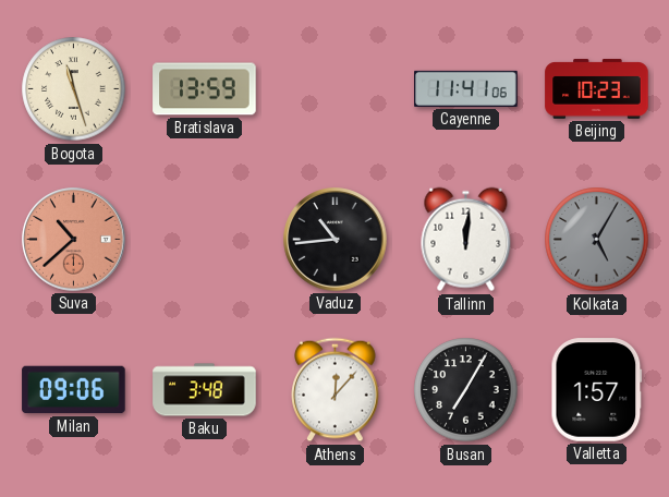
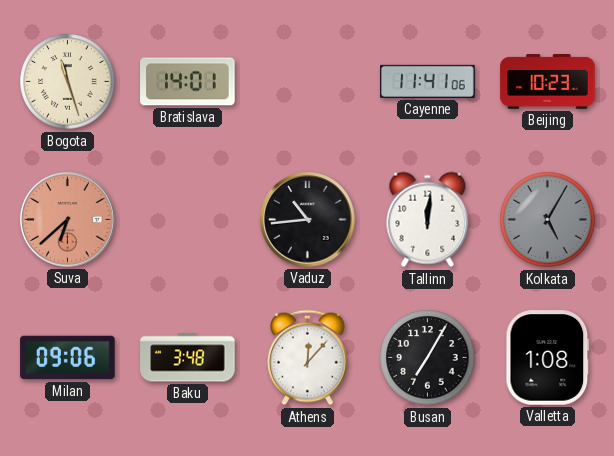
Bratislava: 13:59 -> 14:01
Suva: 10:38 -> 6:38
Valletta: 1:57 -> 1:08
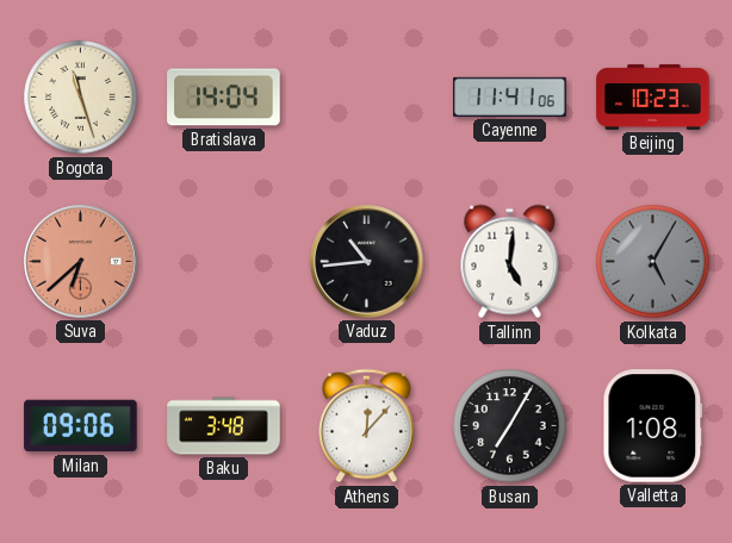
Bratislava: 14:01 -> 14:04
Tallinn: 12:01 -> 5:01
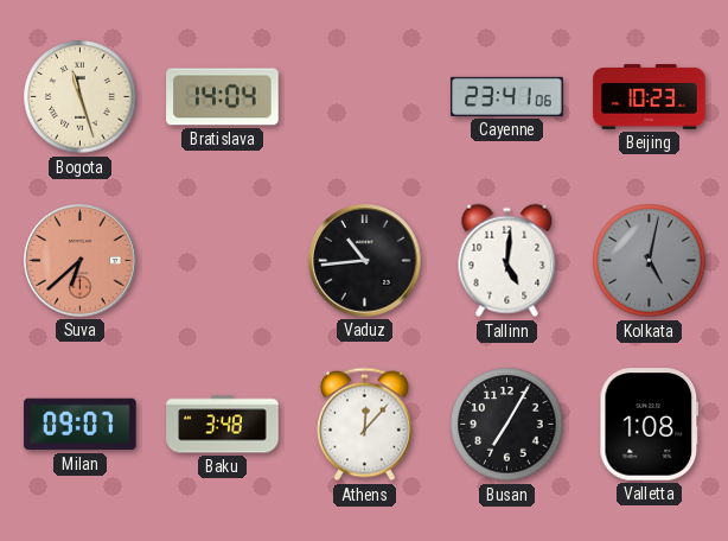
Cayenne: 11:41 -> 23:41
Kolkata: 5:05 -> 5:02
Milan: 09:06 -> 09:07
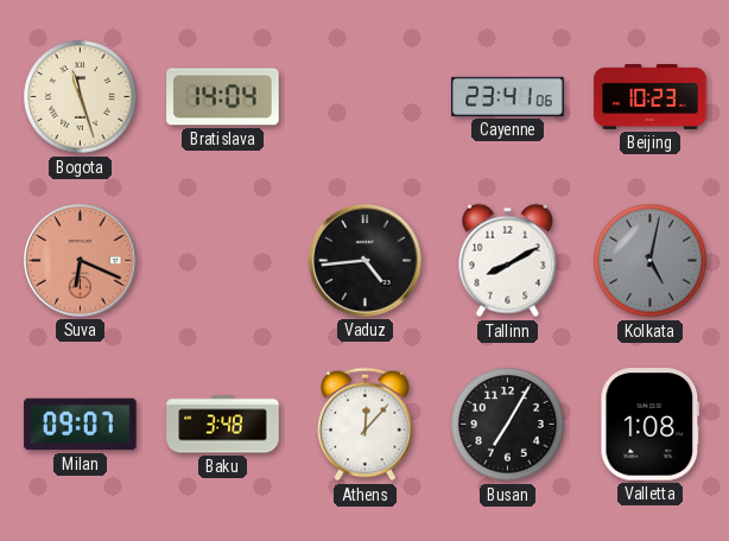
Suva: 6:38 -> 6:19
Vaduz: 10:44 -> 4:44
Tallinn: 5:01 -> 8:10
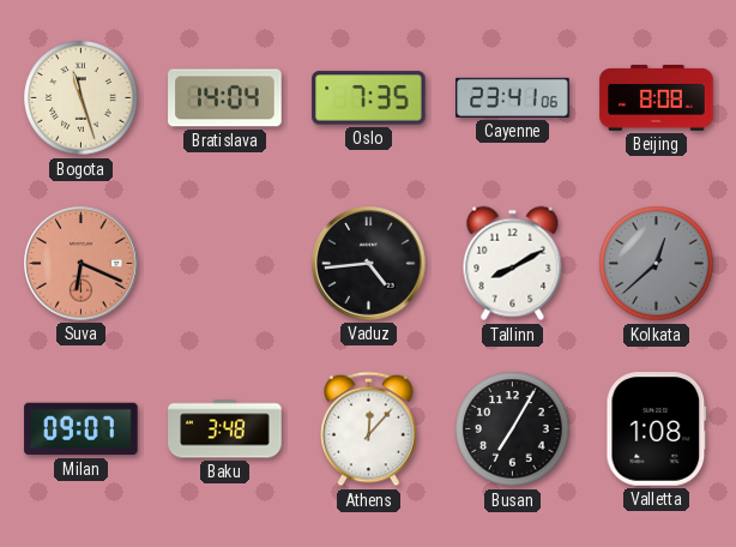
Oslo: none -> 7:35
Beijing: 10:23 -> 8:08
Kolkata: 5:02 -> 12:38
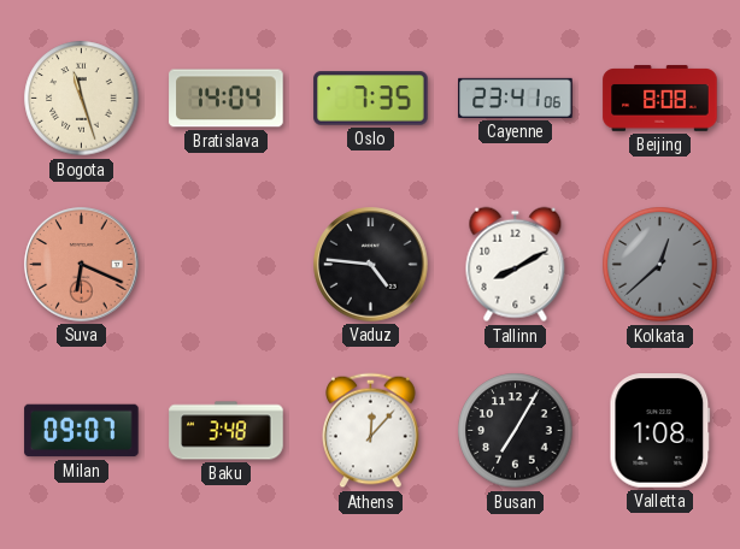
Vaduz: 4:44 -> 4:46
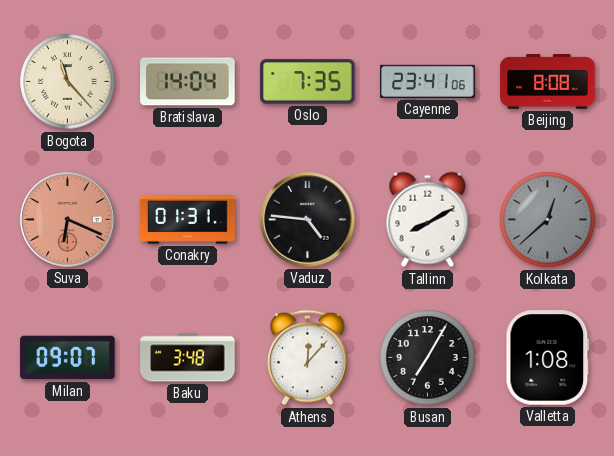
Bogota: 11:27 -> 11:23
Conakry: none -> 01:31
